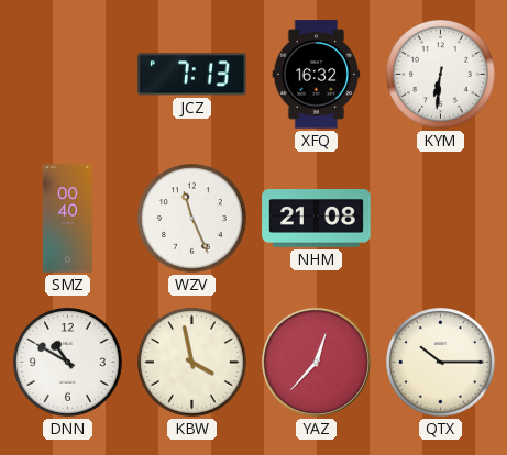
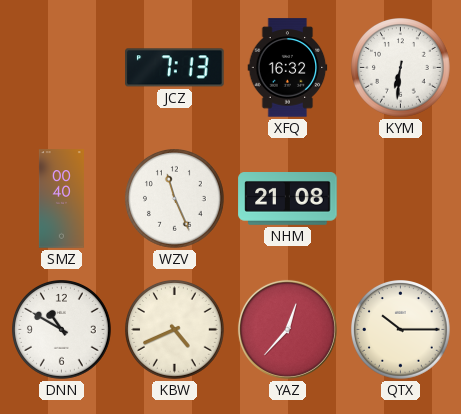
KBW: 3:58 -> 4:41
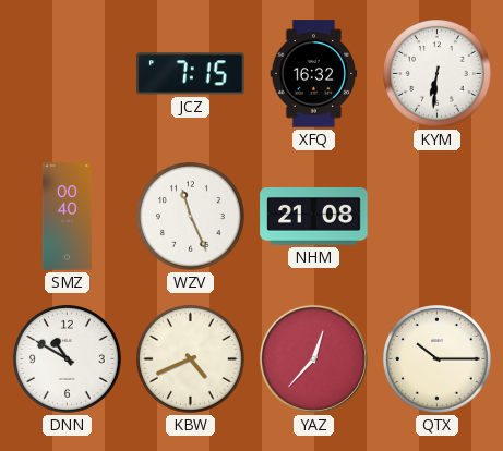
JCZ: 7:13 -> 7:15
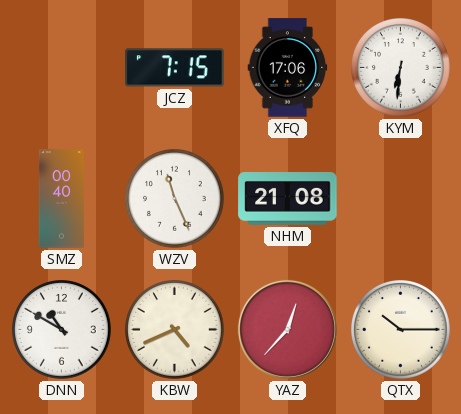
XFQ: 16:32 -> 17:06
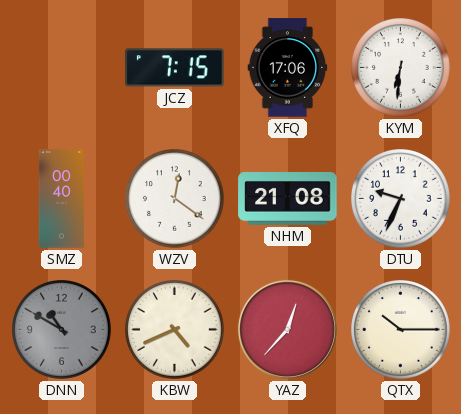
WZV: 11:26 -> 12:21
DTU: none -> 9:34
DNN dial: white -> grey
